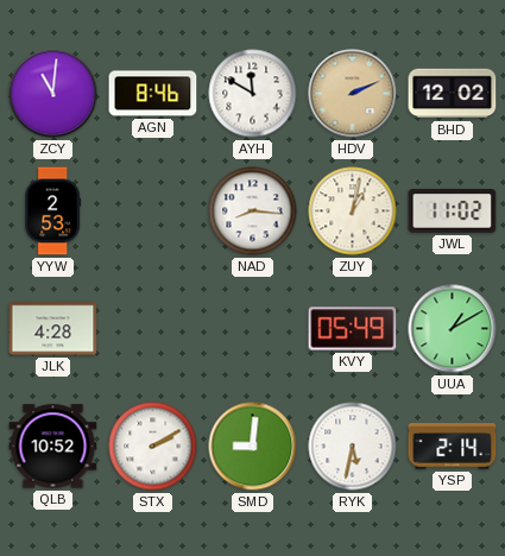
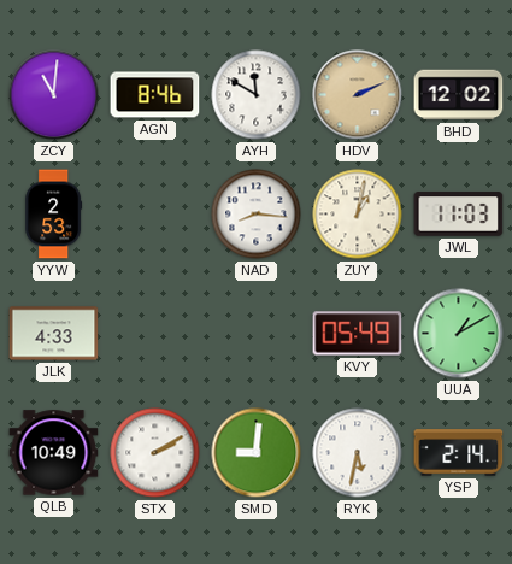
JWL: 11:02 -> 11:03
JLK: 4:28 -> 4:33
QLB: 10:52 -> 10:49
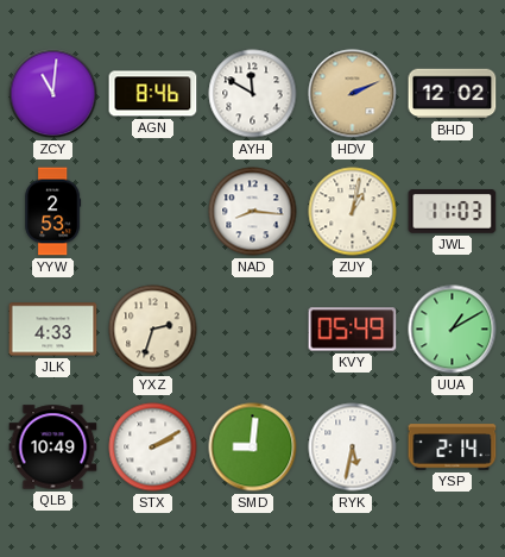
YXZ: none -> 2:33
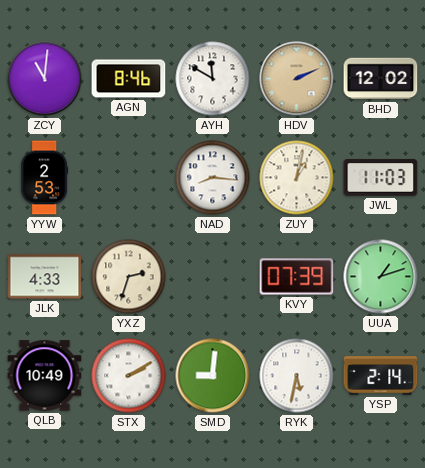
KVY: 05:49 -> 07:39
UUA: 1:10 -> 1:12
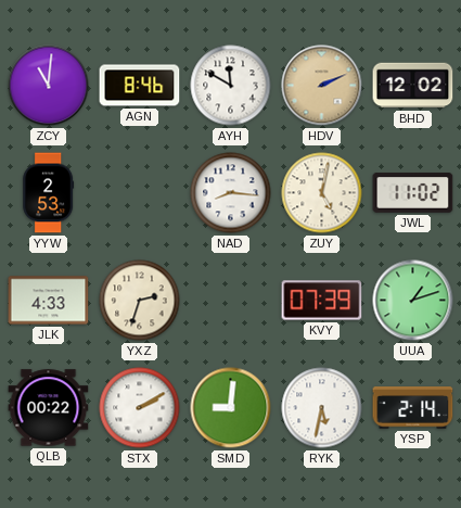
ZUY: 1:02 -> 5:02
JWL: 11:03 -> 11:02
QLB: 10:49 -> 00:22
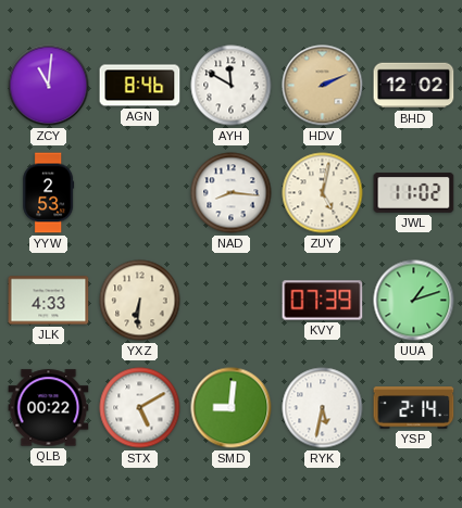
YXZ: 2:33 -> 6:31
STX: 2:10 -> 5:10
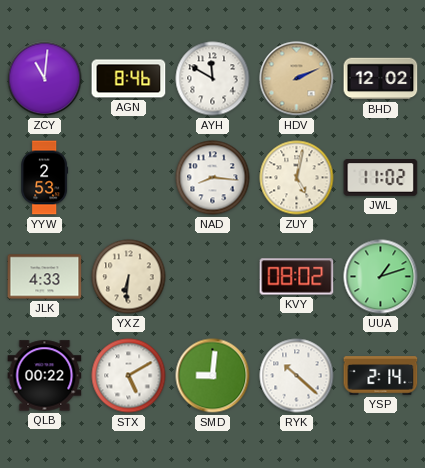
KVY: 07:39 -> 08:02
RYK: 5:32 -> 10:22
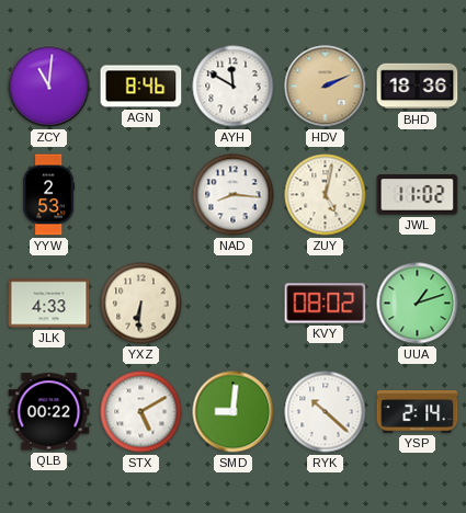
BHD: 12:02 -> 18:36
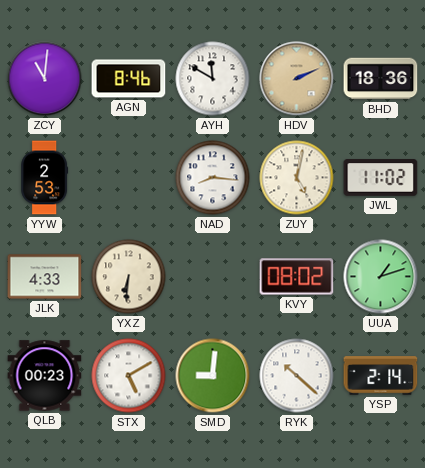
QLB: 00:22 -> 00:23
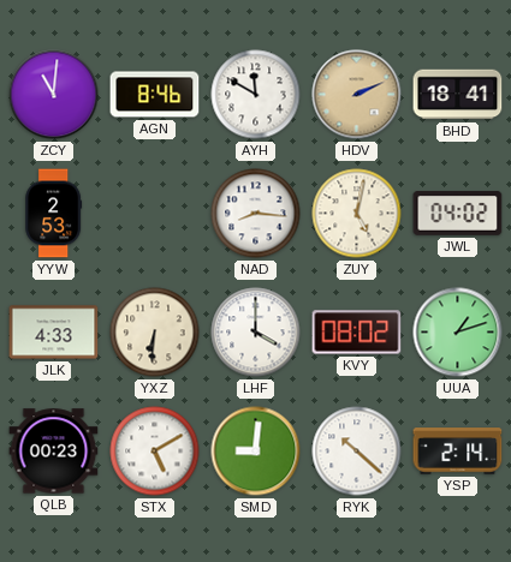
BHD: 18:36 -> 18:41
JWL: 11:02 -> 04:02
LHF: none -> 4:00
